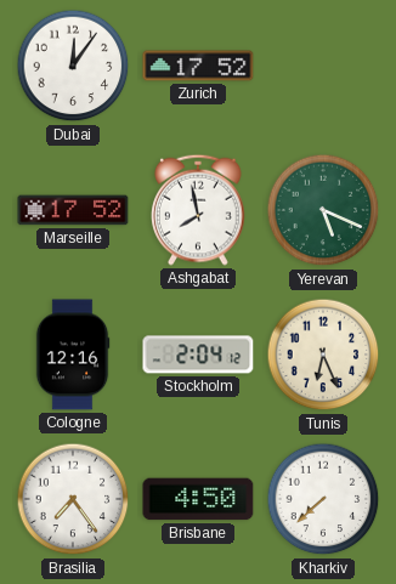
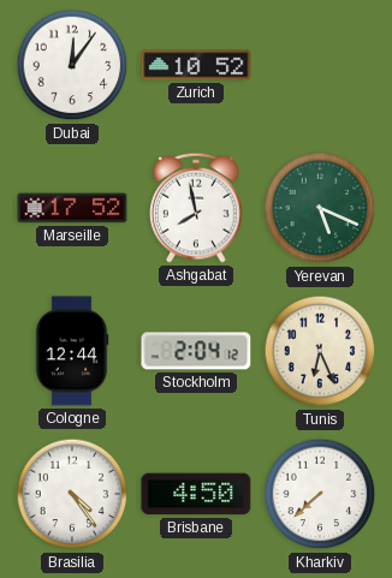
Zurich: 17:52 -> 10:52
Cologne: 12:16 -> 12:44
Brasilia: 7:24 -> 4:24
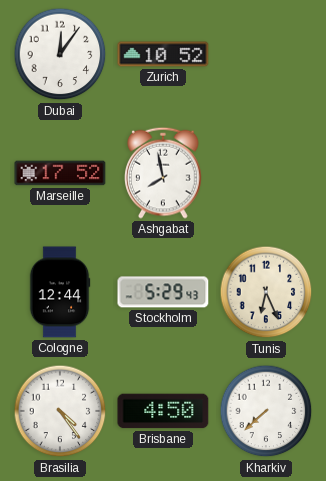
Yerevan: 5:19 -> none
Stockholm: 2:04 -> 5:29
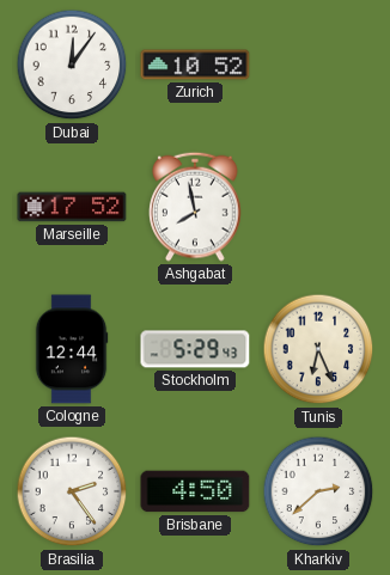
Brasilia: 4:24 -> 2:24
Kharkiv: 7:38 -> 2:38
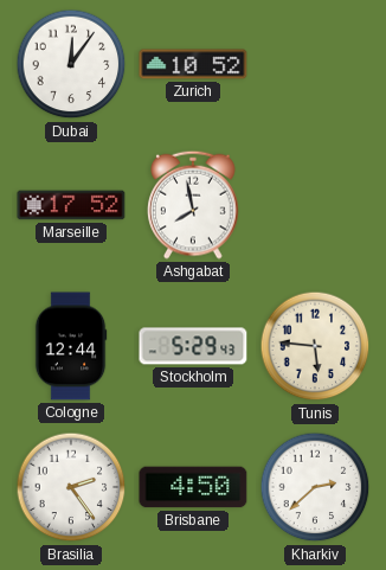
Tunis: 6:26 -> 5:46
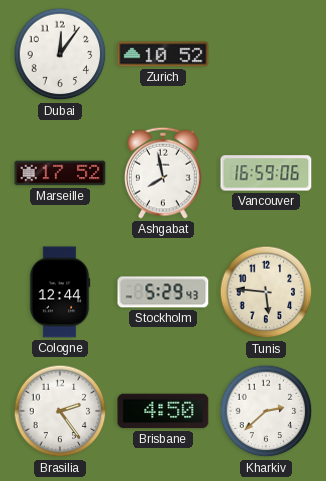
Vancouver: none -> 16:59
